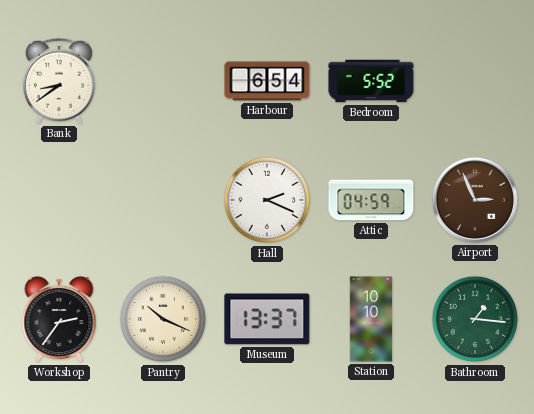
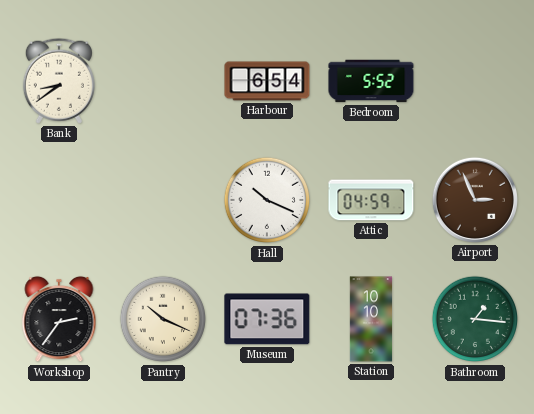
Hall: 2:19 -> 10:19
Museum: 13:37 -> 07:36
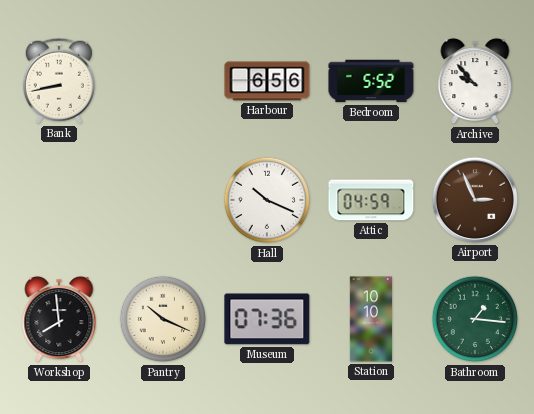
Bank: 8:39 -> 8:43
Harbour: 6:54 -> 6:56
Archive: none -> 9:53
Workshop: 2:36 -> 7:59
